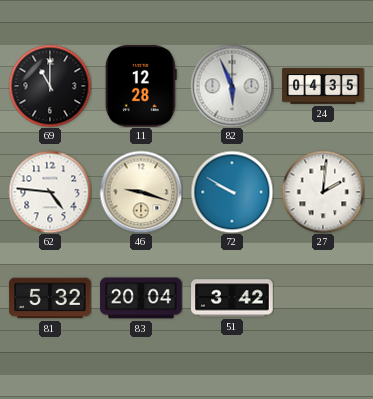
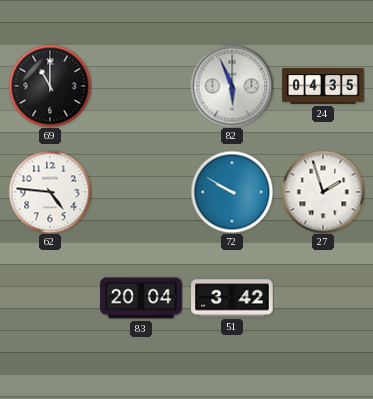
11: 12:28 -> none
46: 9:18 -> none
27: 2:01 -> 1:57
81: 5:32 -> none
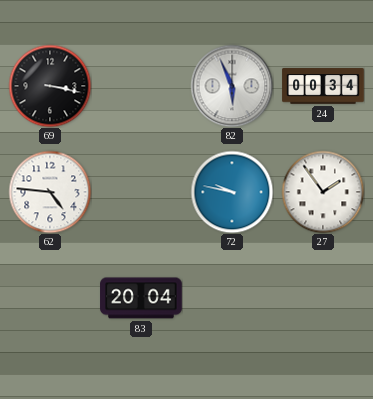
69: 11:00 -> 3:17
24: 04:35 -> 00:34
72: 9:50 -> 9:47
27: 1:57 -> 1:54
51: 3:42 -> none
